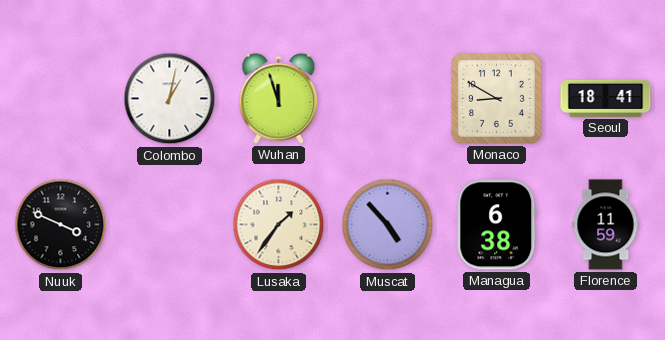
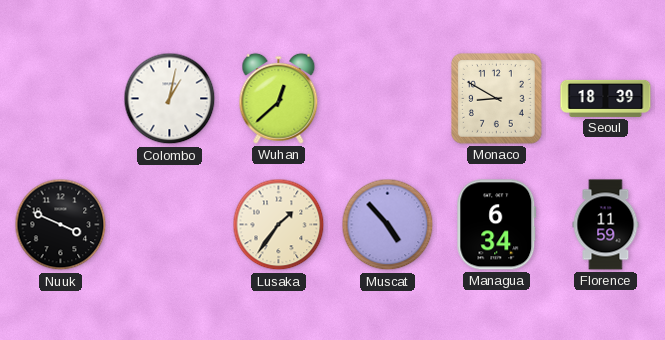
Wuhan: 11:57 -> 12:38
Seoul: 18:41 -> 18:39
Managua: 6:38 -> 6:34
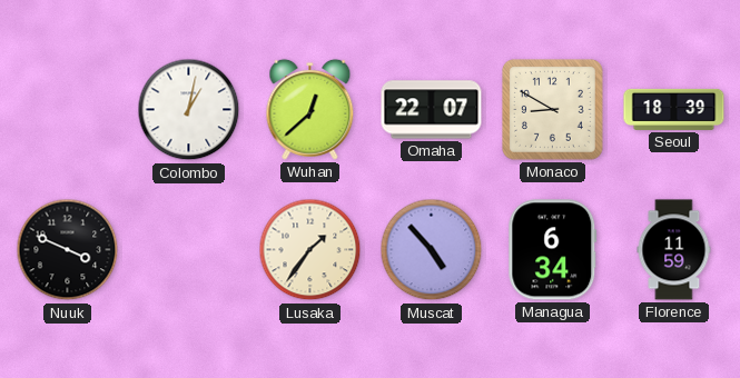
Omaha: none -> 22:07
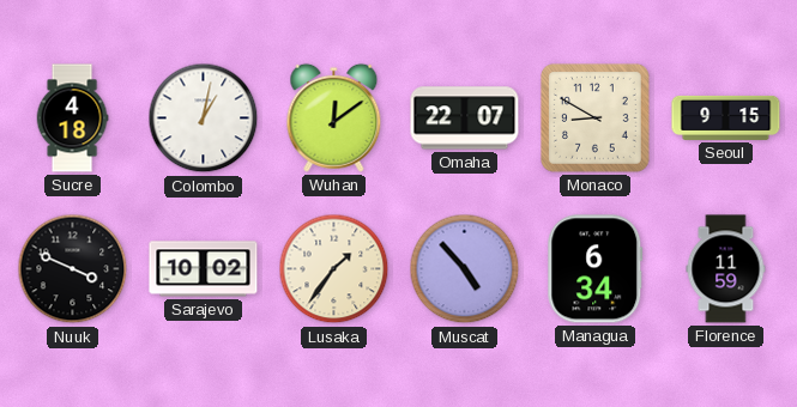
Sucre: none -> 4:18
Wuhan: 12:38 -> 12:09
Seoul: 18:39 -> 9:15
Sarajevo: none -> 10:02
